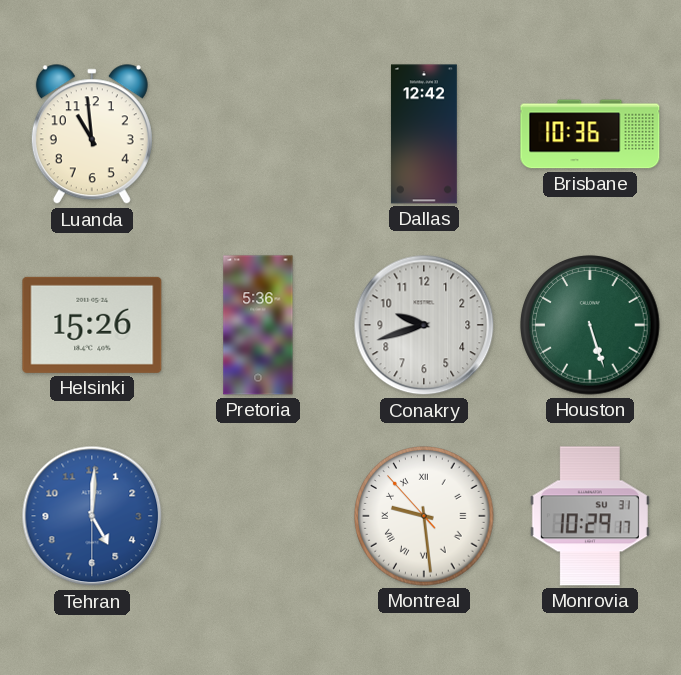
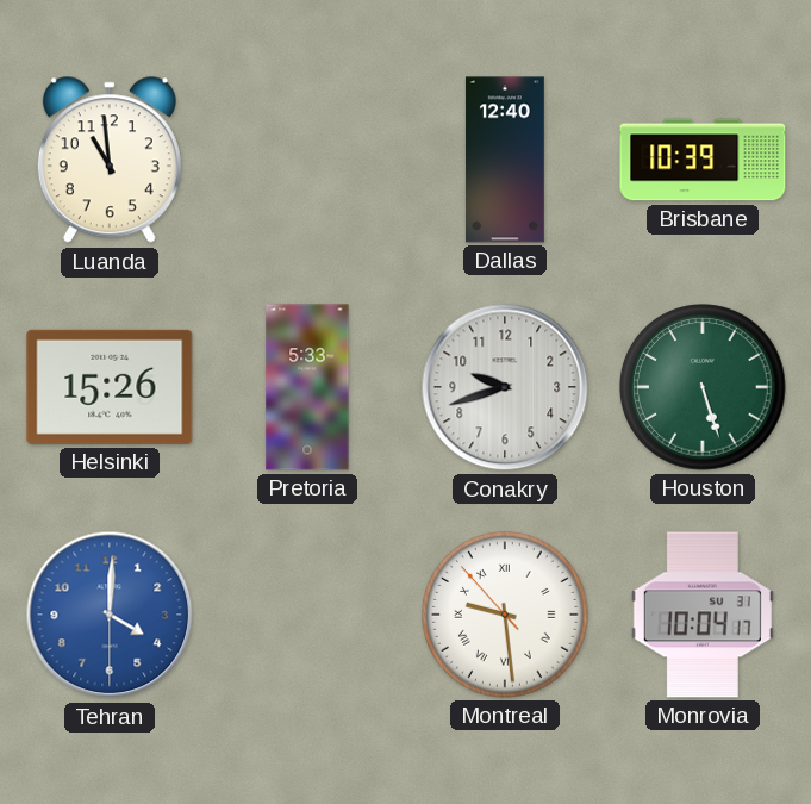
Dallas: 12:42 -> 12:40
Brisbane: 10:36 -> 10:39
Pretoria: 5:36 -> 5:33
Tehran: 5:00 -> 4:00
Monrovia: 10:29 -> 10:04
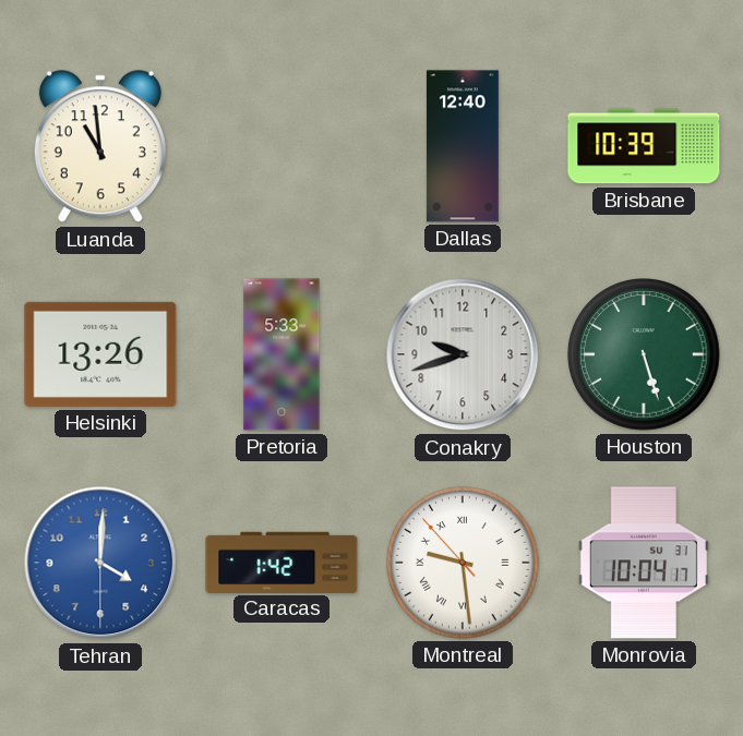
Helsinki: 15:26 -> 13:26
Caracas: none -> 1:42
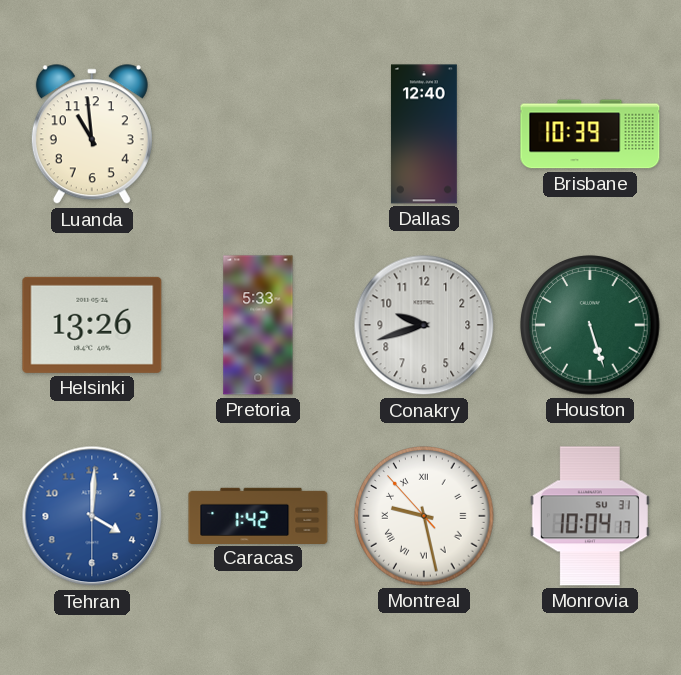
Montreal: 9:28 -> 9:27
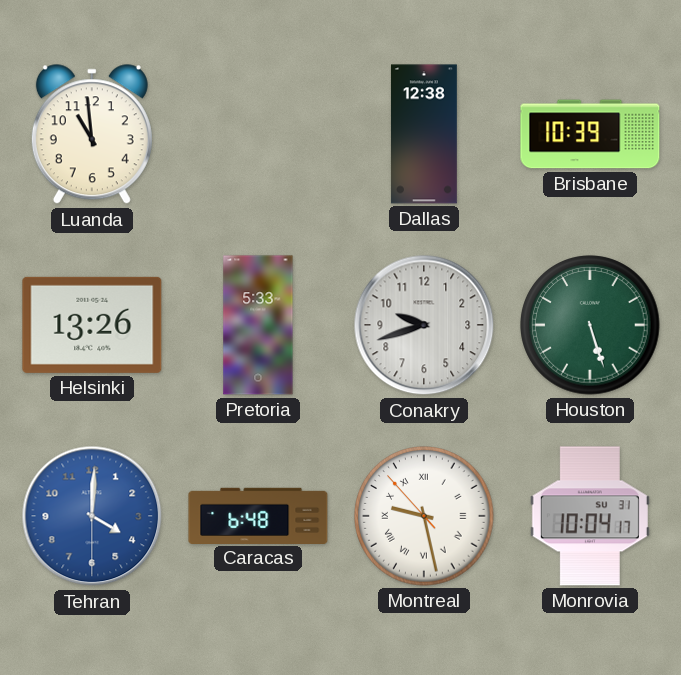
Dallas: 12:40 -> 12:38
Caracas: 1:42 -> 6:48
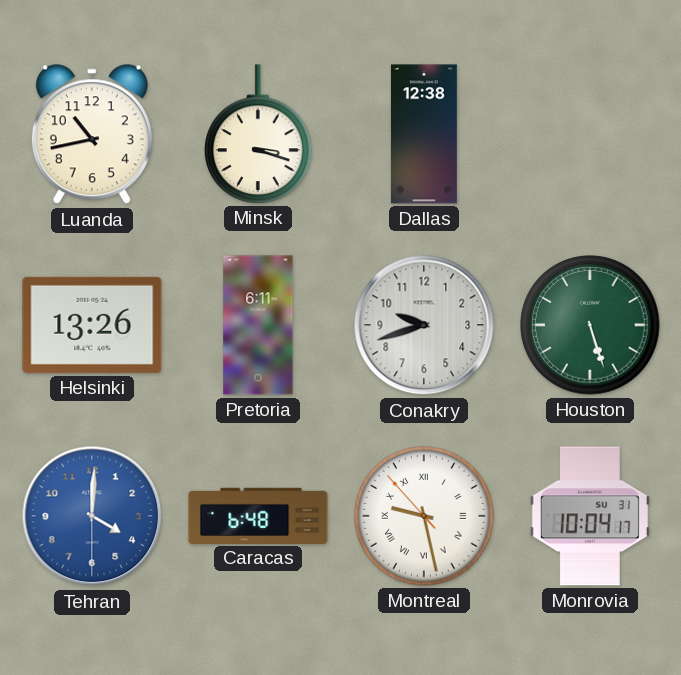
Luanda: 10:59 -> 10:43
Minsk: none -> 3:18
Brisbane: 10:39 -> none
Pretoria: 5:33 -> 6:11
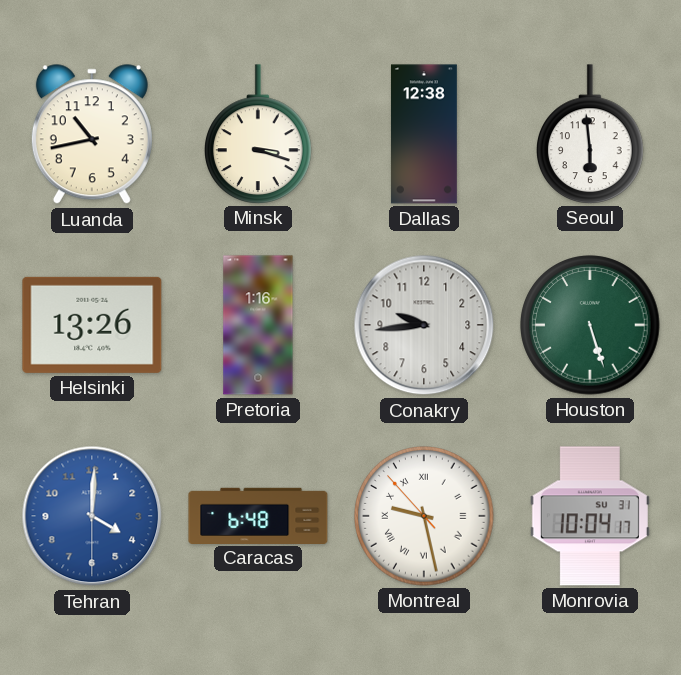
Seoul: none -> 5:59
Pretoria: 6:11 -> 1:16
Conakry: 9:42 -> 9:44
